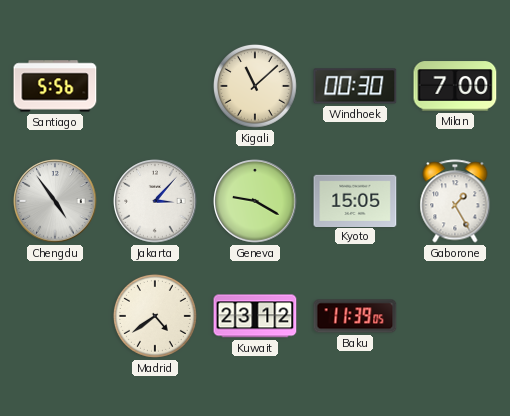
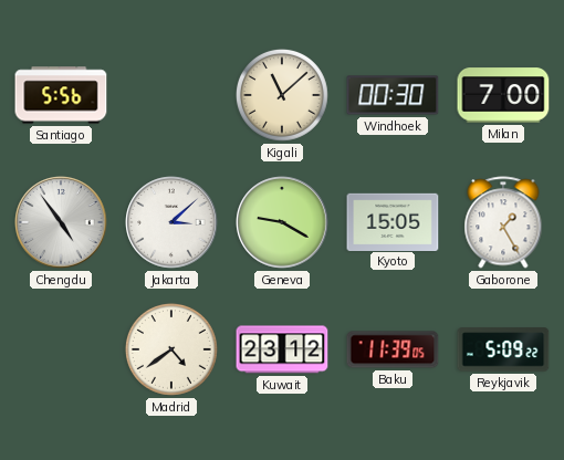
Jakarta: 3:07 -> 3:08
Reykjavik: none -> 5:09
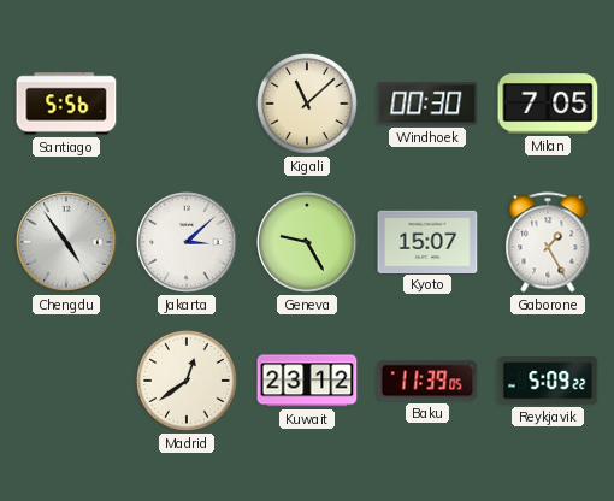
Milan: 7:00 -> 7:05
Geneva: 9:20 -> 9:25
Kyoto: 15:05 -> 15:07
Madrid: 4:39 -> 12:39
